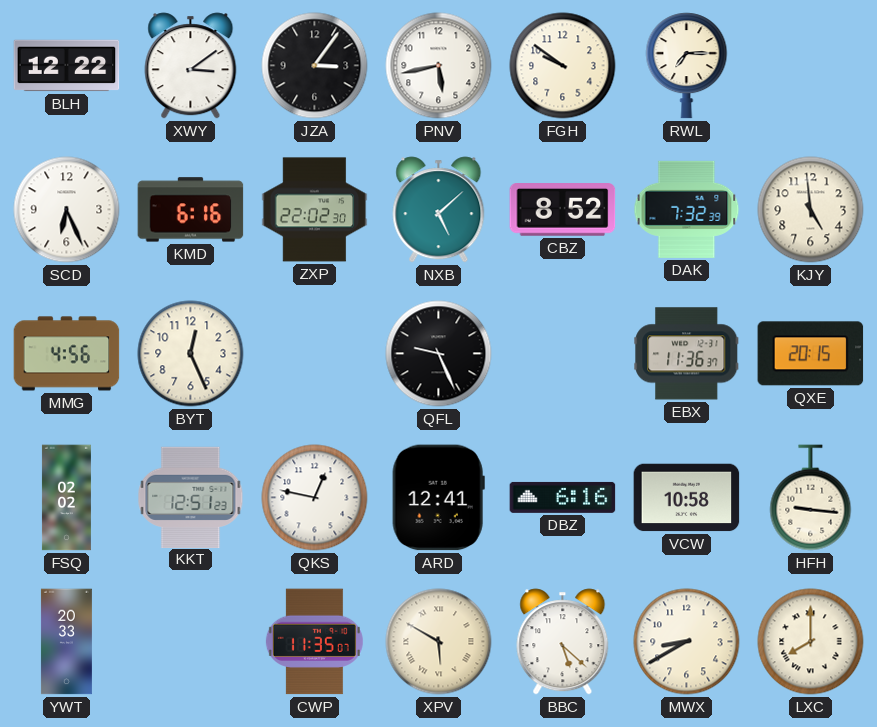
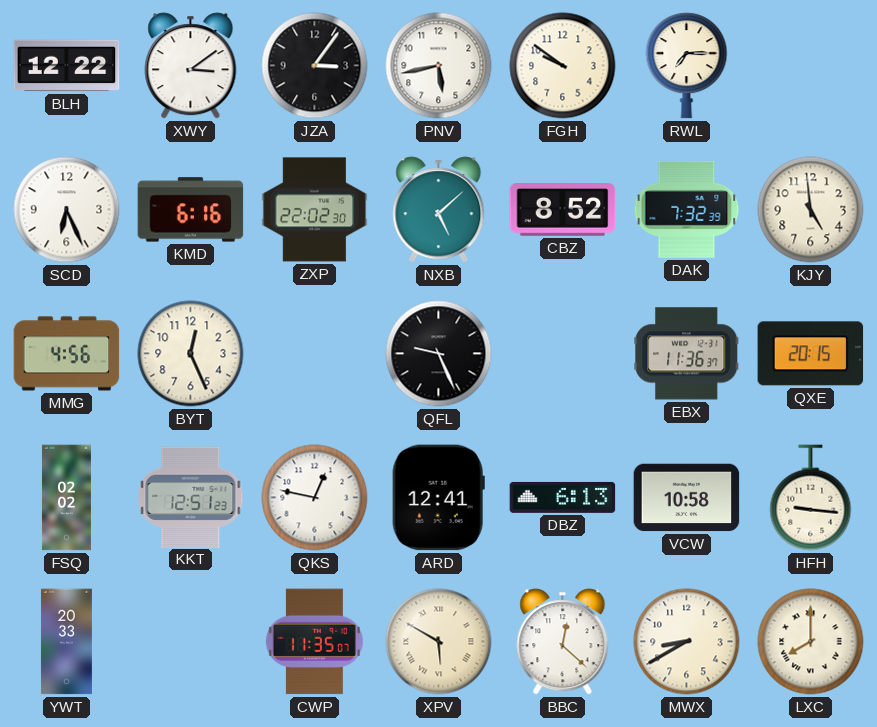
DBZ: 6:16 -> 6:13
BBC: 5:22 -> 12:22
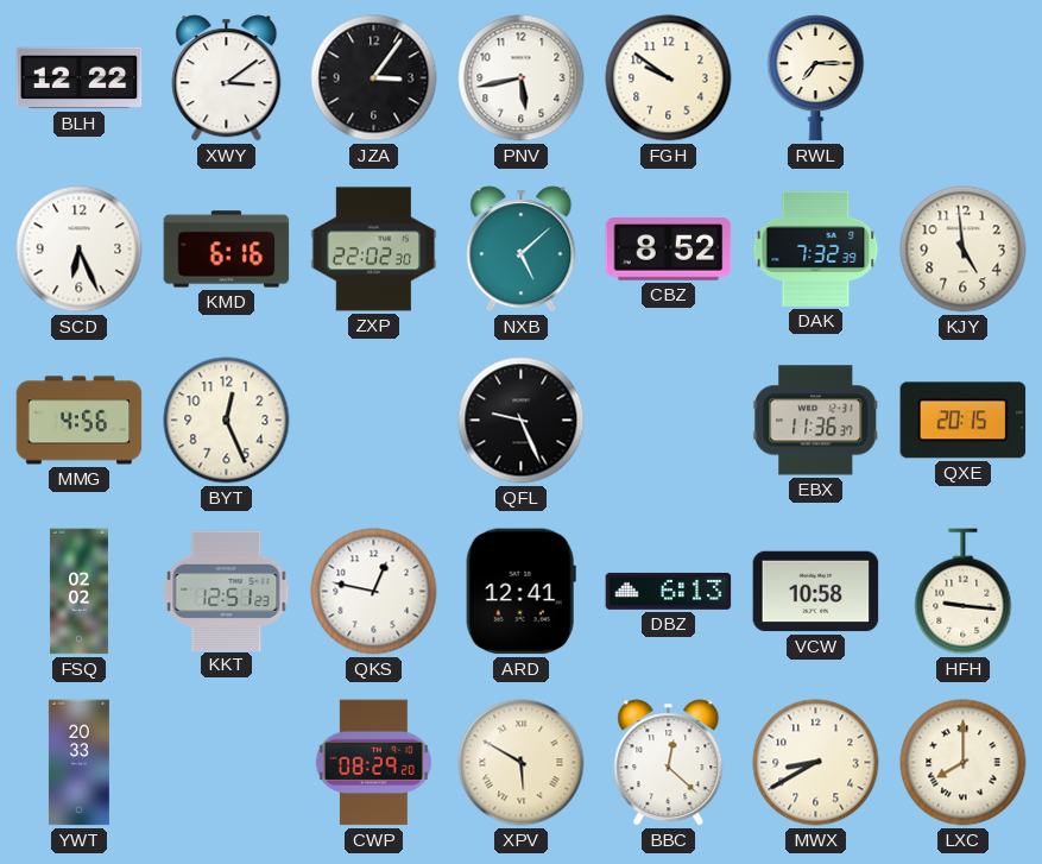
CWP: 11:35 -> 08:29
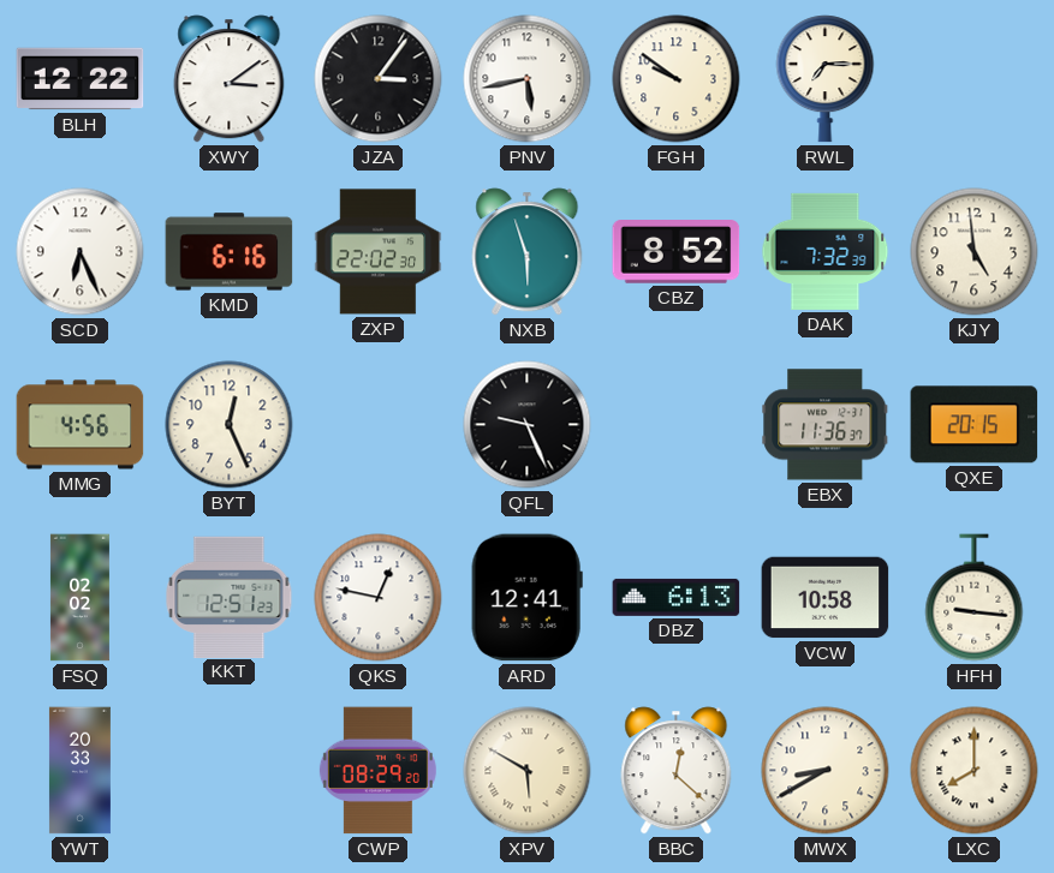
NXB: 5:08 -> 5:57
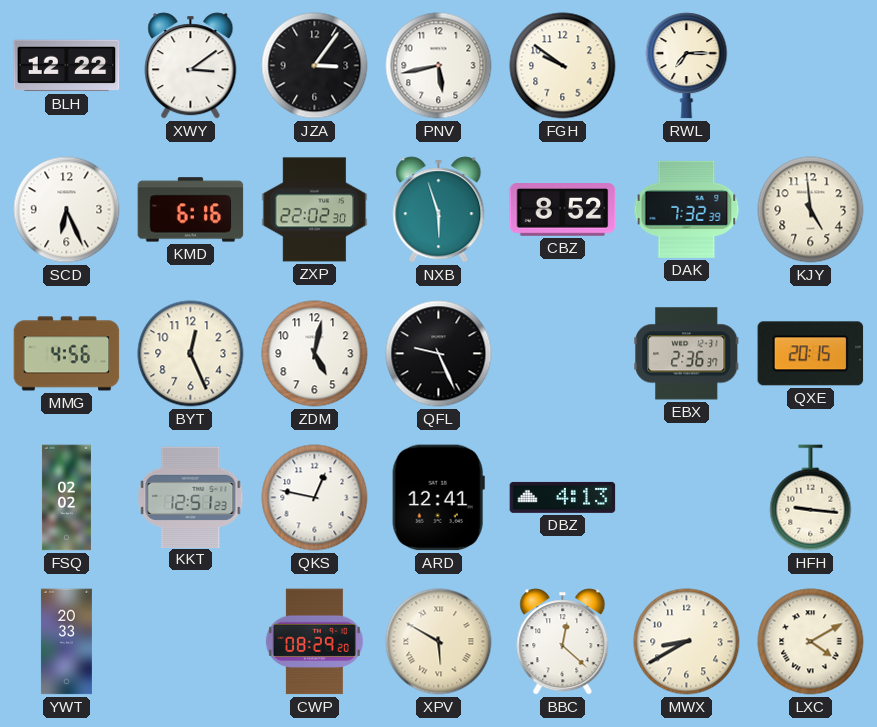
ZDM: none -> 5:02
EBX: 11:36 -> 2:36
DBZ: 6:13 -> 4:13
VCW: 10:58 -> none
LXC: 8:00 -> 4:10
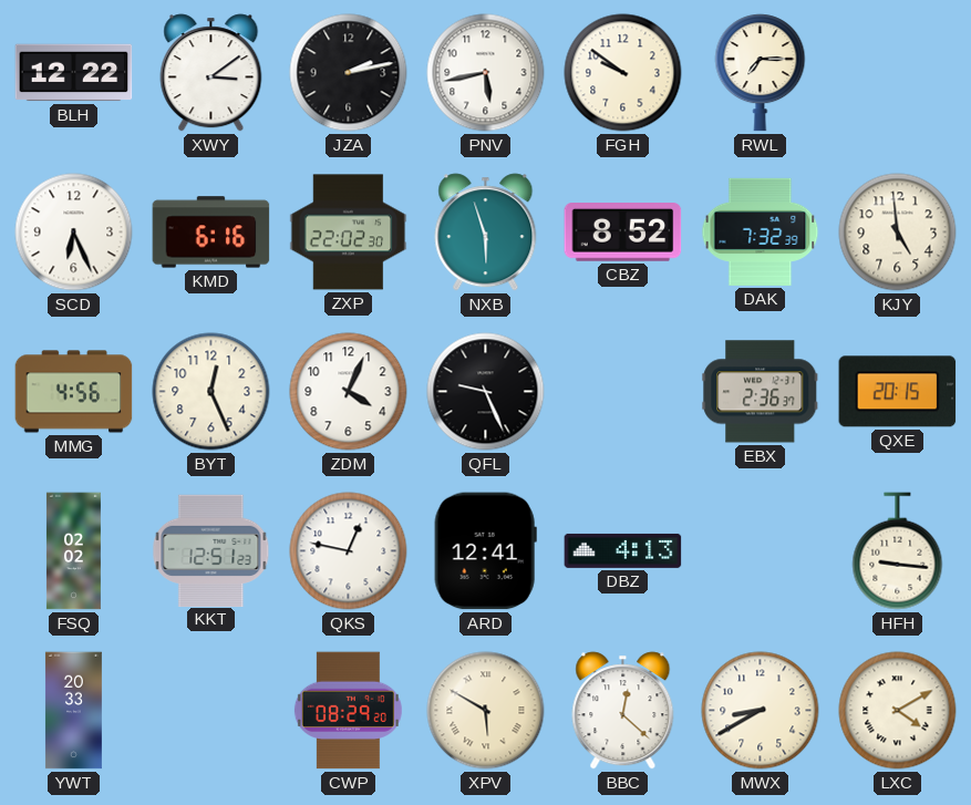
JZA: 3:06 -> 2:13
ZDM: 5:02 -> 4:04
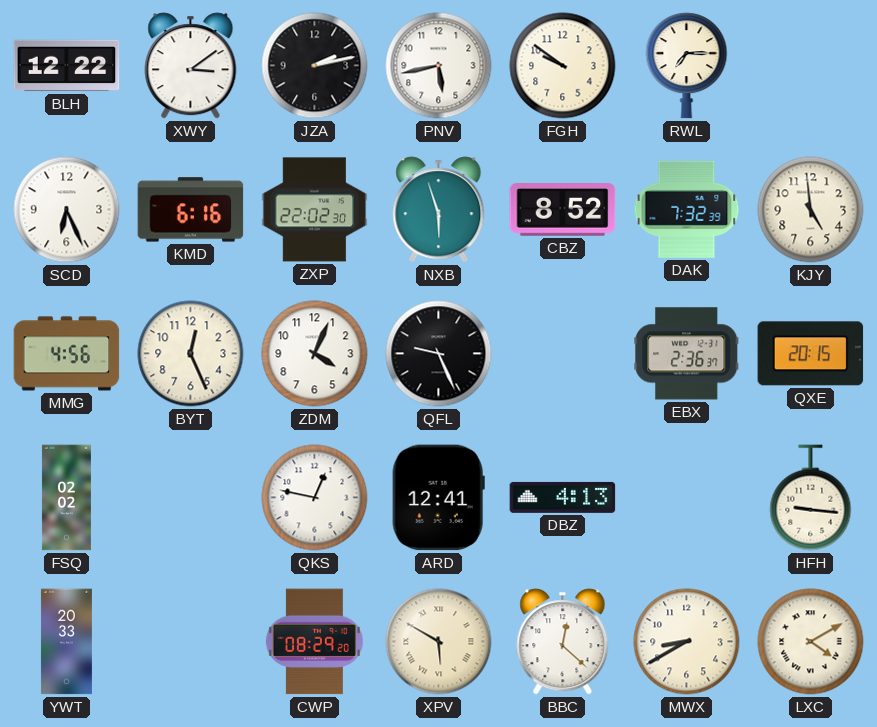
KKT: 12:51 -> none
